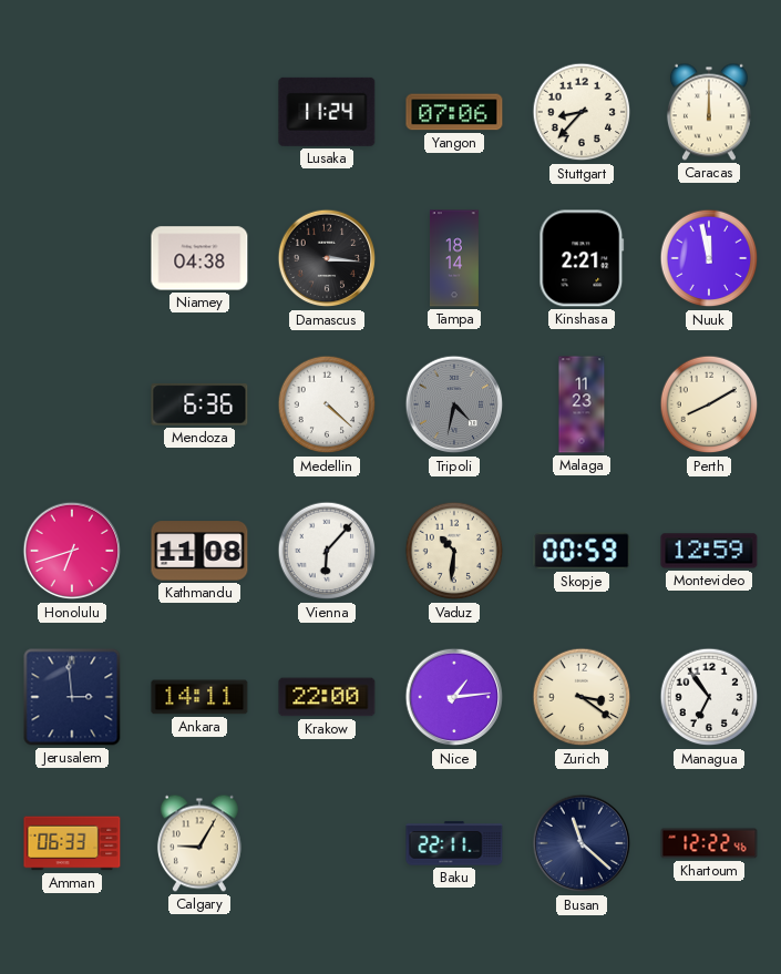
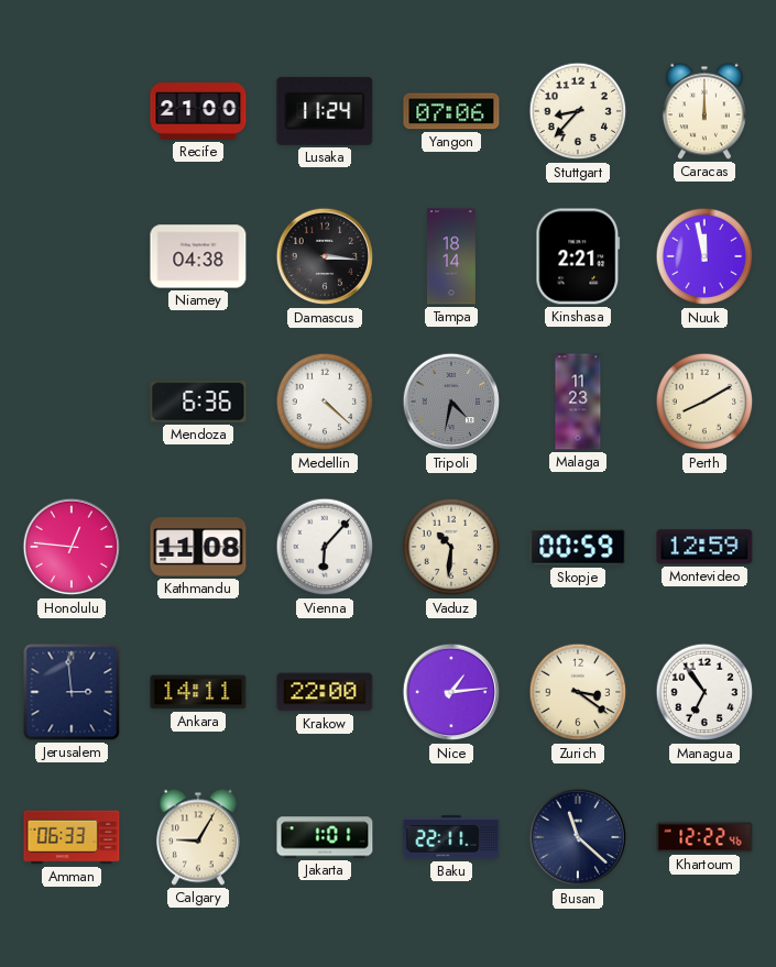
Recife: none -> 21:00
Honolulu: 6:42 -> 12:46
Jakarta: none -> 1:01
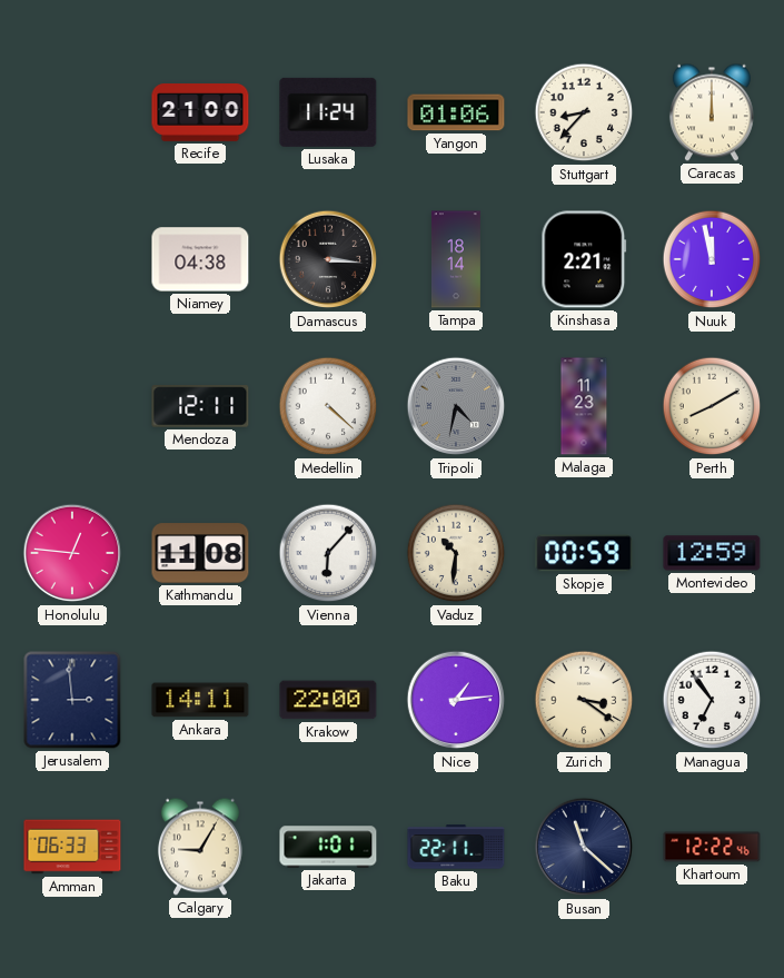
Yangon: 07:06 -> 01:06
Mendoza: 6:36 -> 12:11
